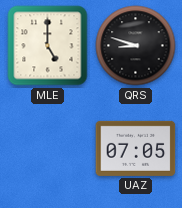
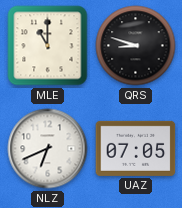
MLE: 5:00 -> 11:00
NLZ: none -> 6:41
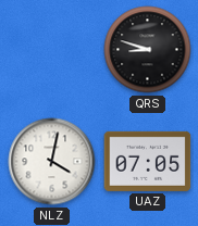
MLE: 11:00 -> none
NLZ: 6:41 -> 4:02
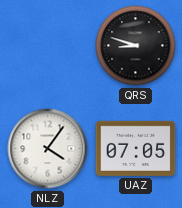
NLZ: 4:02 -> 4:06
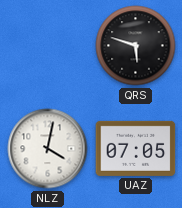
QRS: 8:48 -> 5:48
NLZ: 4:06 -> 4:02
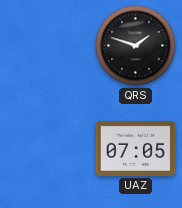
QRS: 5:48 -> 1:48
NLZ: 4:02 -> none
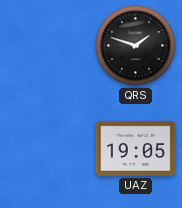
UAZ: 07:05 -> 19:05
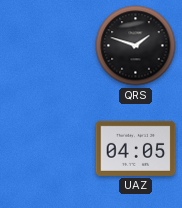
UAZ: 19:05 -> 04:05
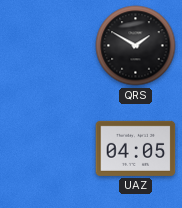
QRS: 1:48 -> 1:50
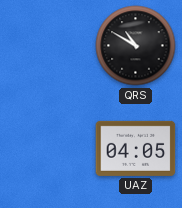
QRS: 1:50 -> 10:50
